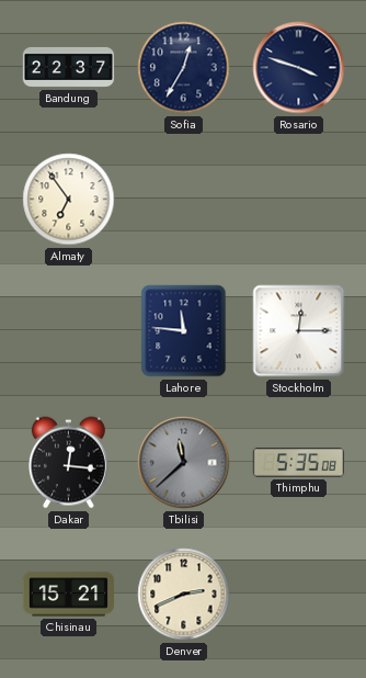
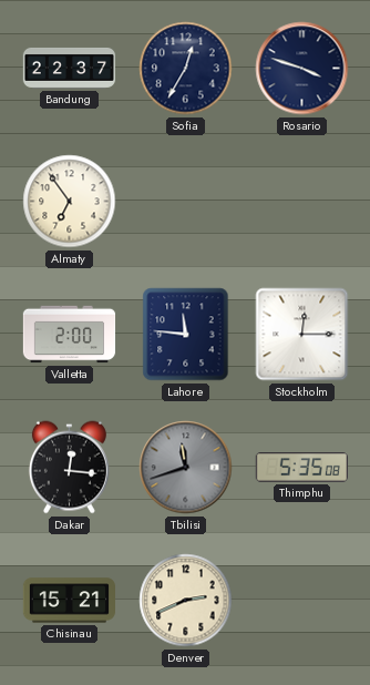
Valletta: none -> 2:00
Tbilisi: 11:38 -> 11:42
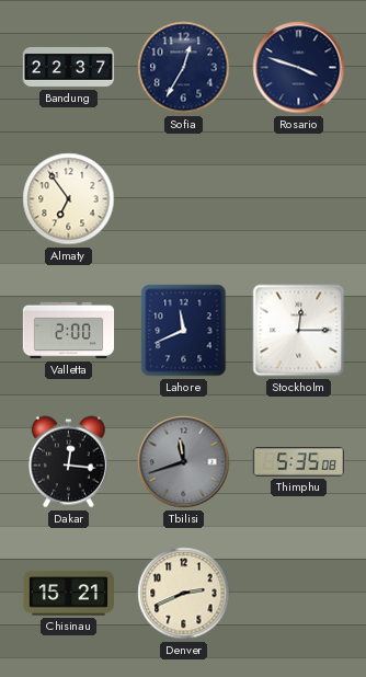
Lahore: 11:46 -> 11:41
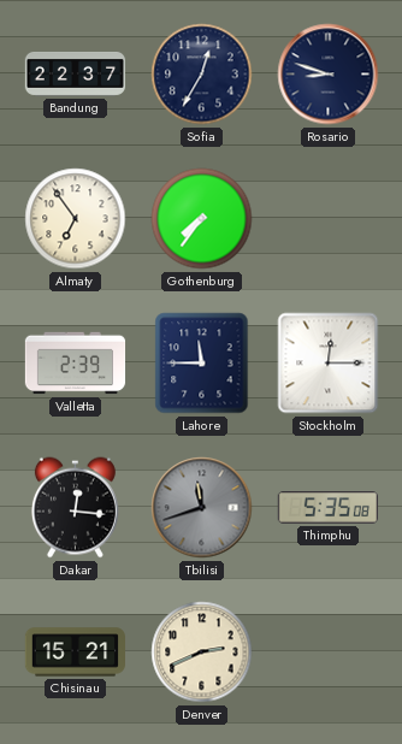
Rosario: 3:48 -> 8:48
Gothenburg: none -> 7:36
Valletta: 2:00 -> 2:39
Lahore: 11:41 -> 11:45
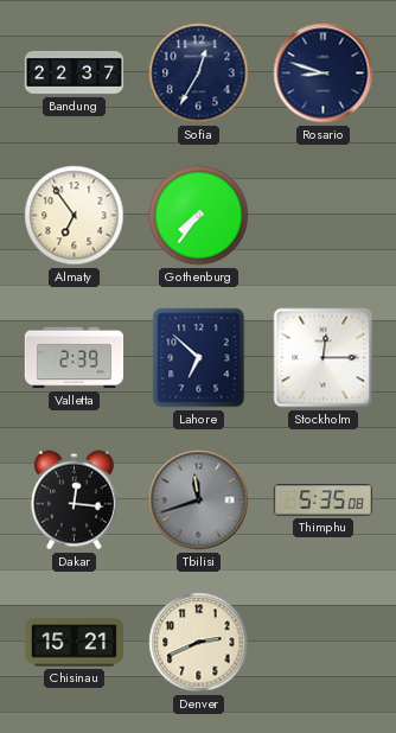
Lahore: 11:45 -> 6:52
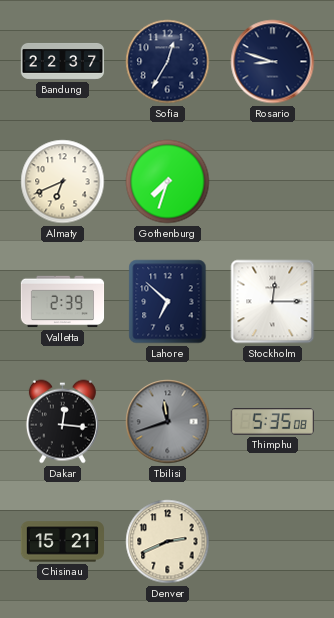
Almaty: 6:54 -> 6:41
Gothenburg: 7:36 -> 7:33
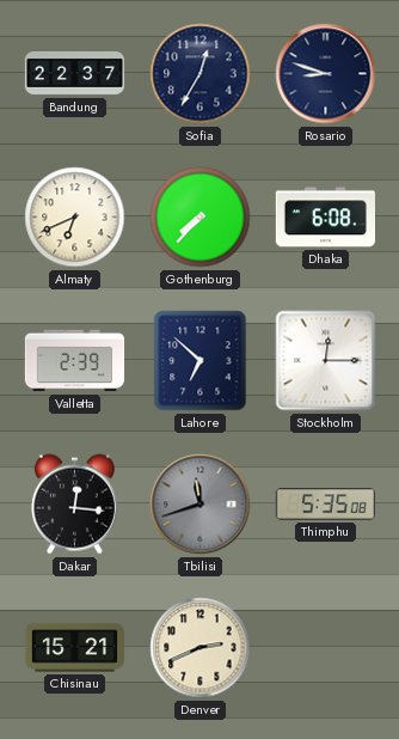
Gothenburg: 7:33 -> 7:37
Dhaka: none -> 6:08
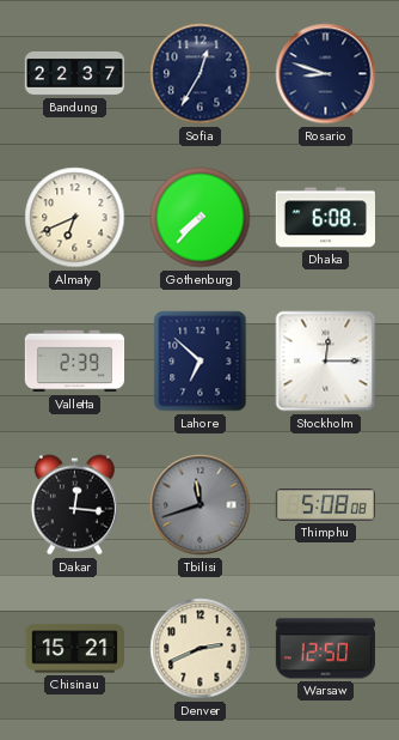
Thimphu: 5:35 -> 5:08
Warsaw: none -> 12:50
